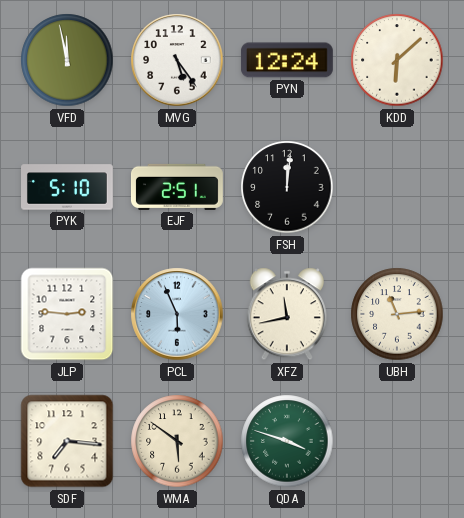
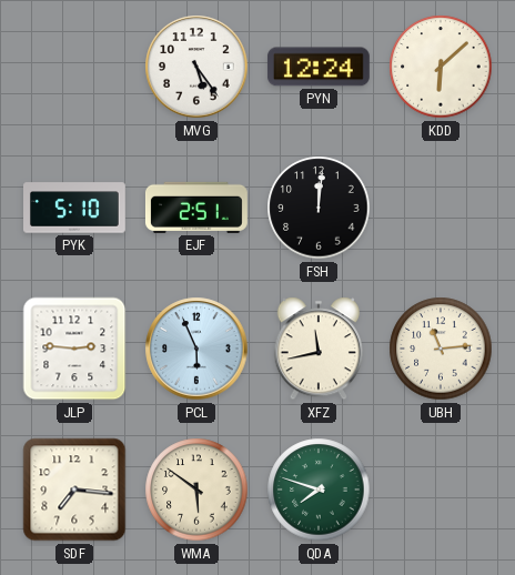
VFD: 11:58 -> none
QDA: 3:48 -> 7:48
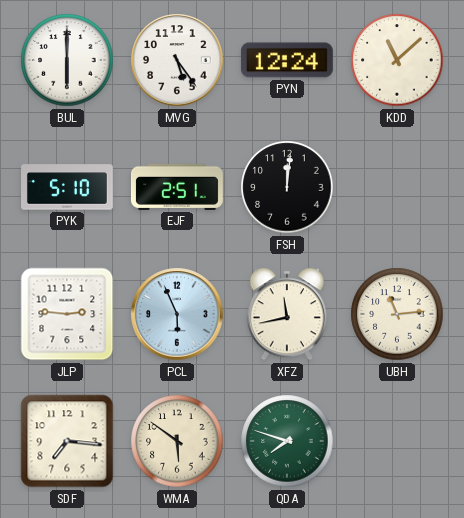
BUL: none -> 6:00
KDD: 6:08 -> 11:08
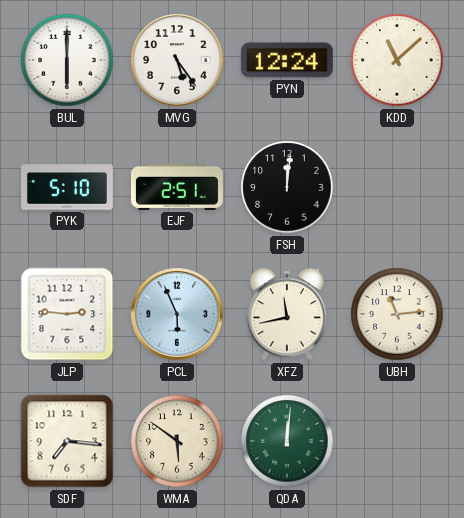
QDA: 7:48 -> 12:01
